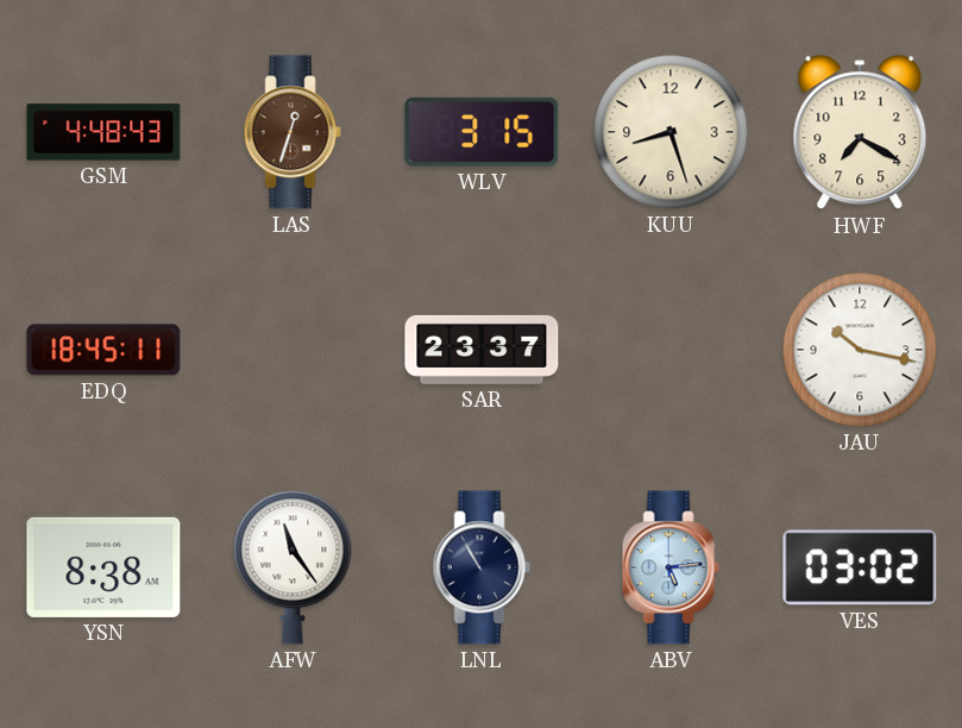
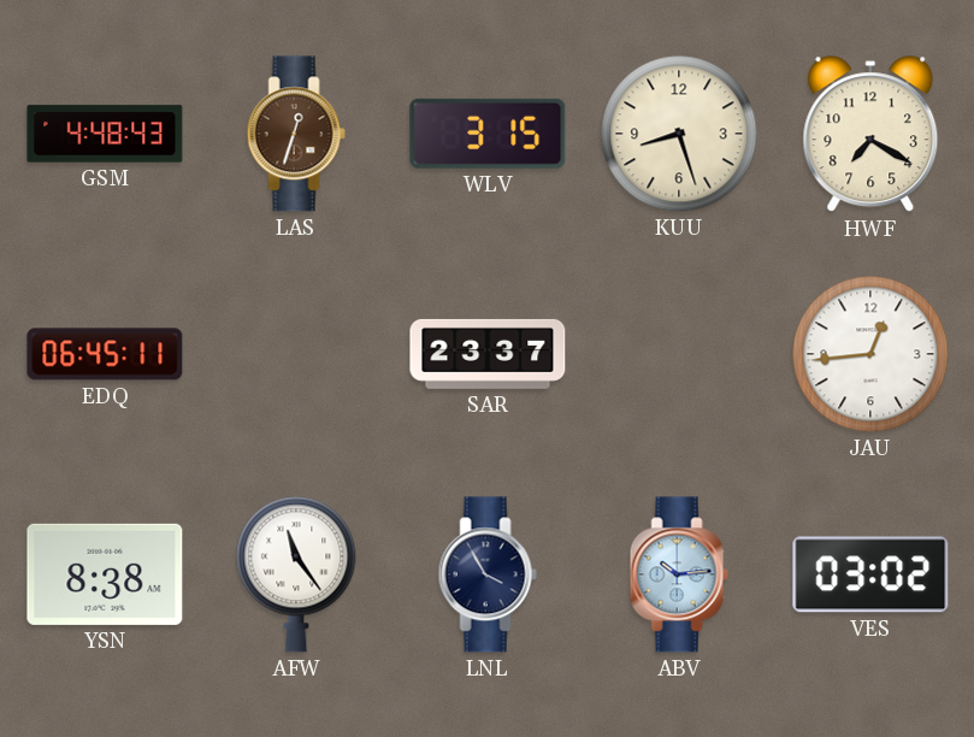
EDQ: 18:45 -> 06:45
JAU: 10:17 -> 12:44
LNL: 10:55 -> 3:55
ABV: 5:14 -> 10:14
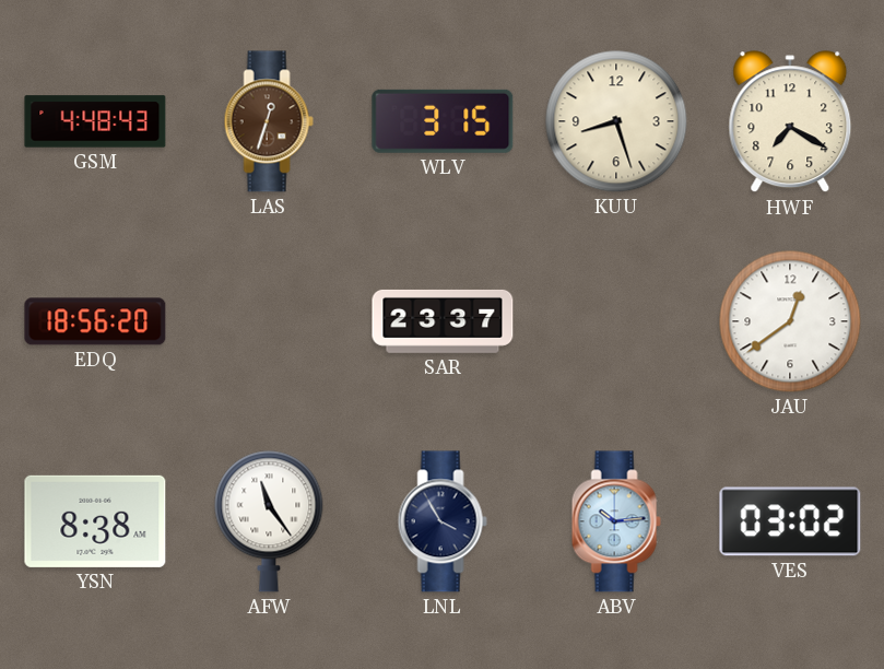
EDQ: 06:45 -> 18:56
JAU: 12:44 -> 12:39
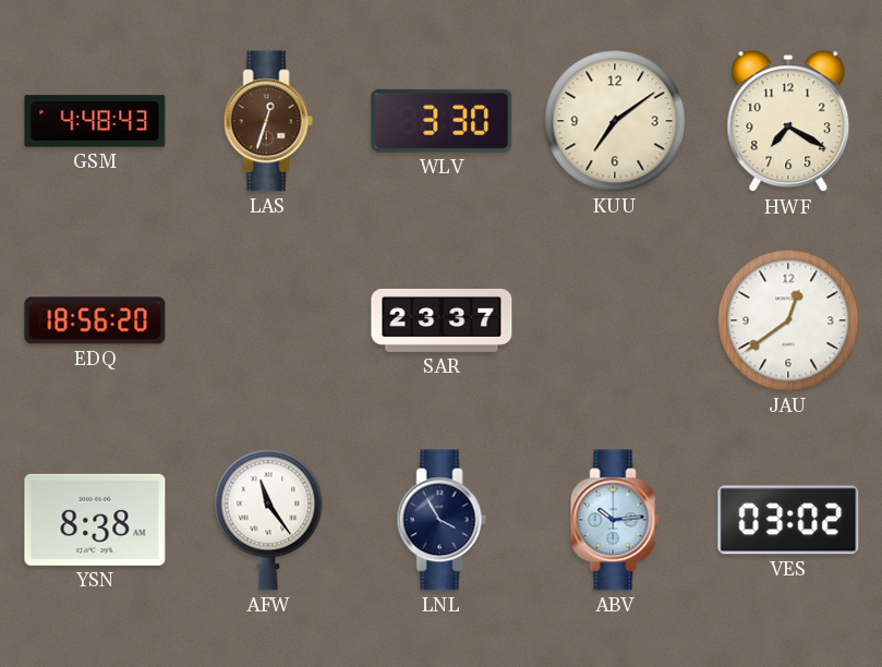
WLV: 3:15 -> 3:30
KUU: 8:27 -> 7:09
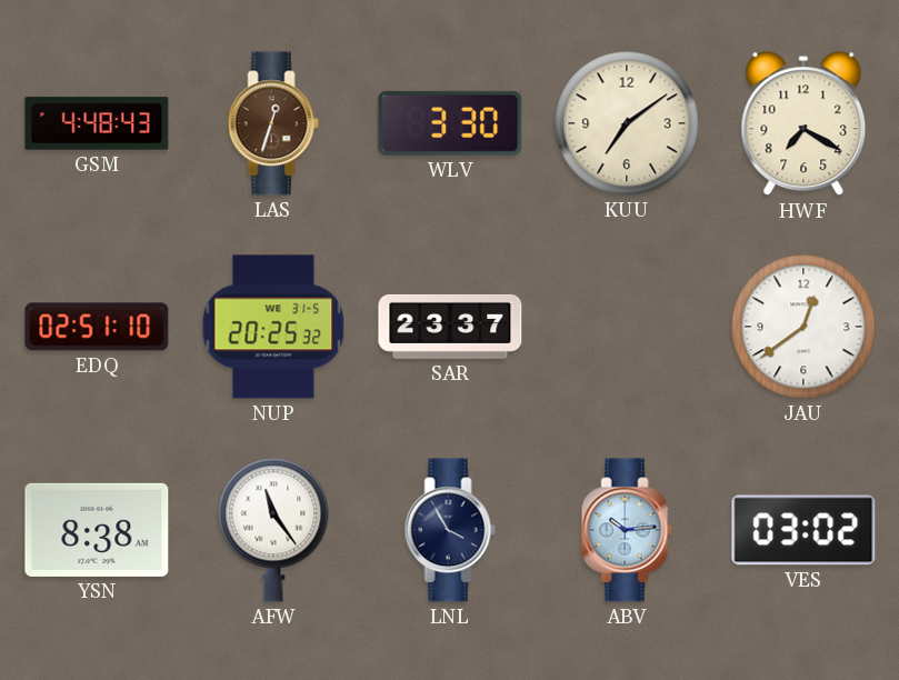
EDQ: 18:56 -> 02:51
NUP: none -> 20:25
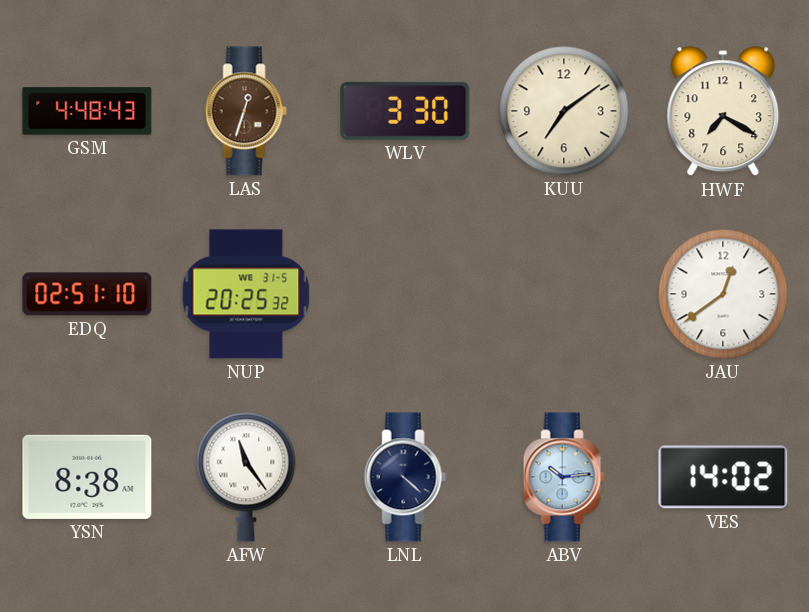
SAR: 23:37 -> none
LNL: 3:55 -> 4:22
VES: 03:02 -> 14:02
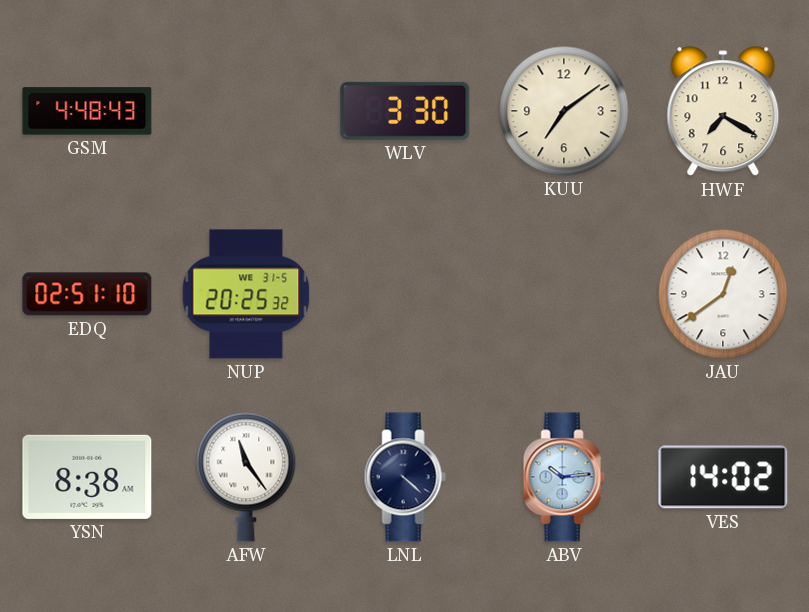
LAS: 12:33 -> none
